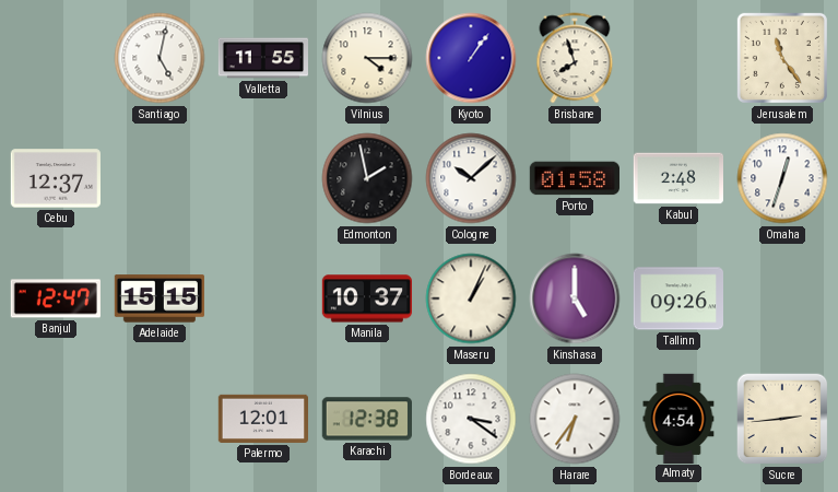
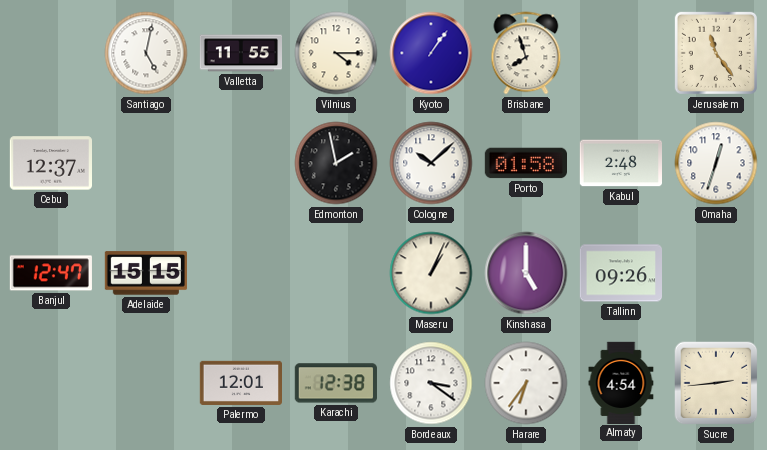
Manila: 10:37 -> none
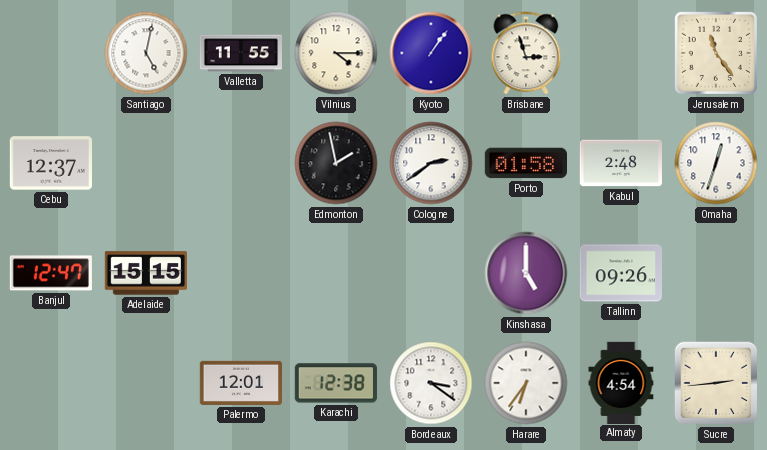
Brisbane: 7:57 -> 2:57
Cologne: 10:08 -> 2:39
Maseru: 1:04 -> none
